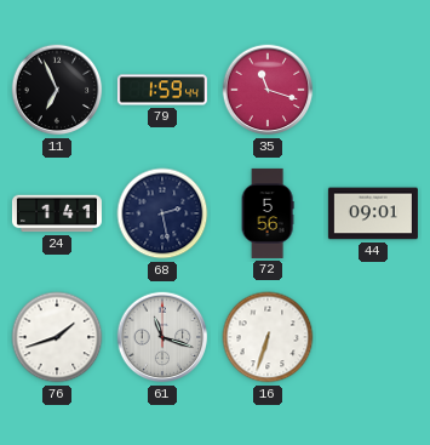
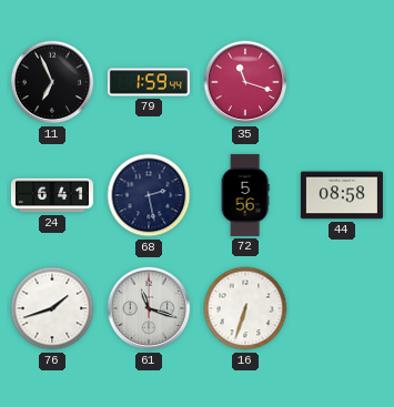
24: 1:41 -> 6:41
44: 09:01 -> 08:58
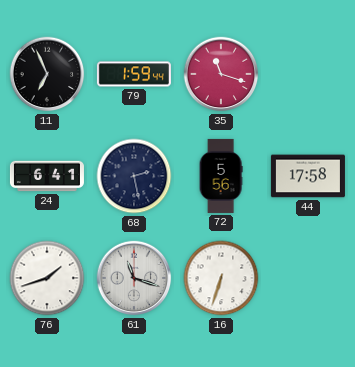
44: 08:58 -> 17:58
